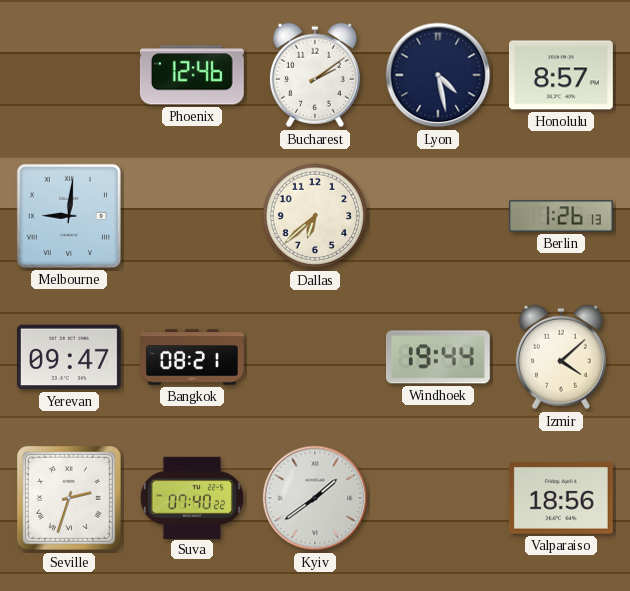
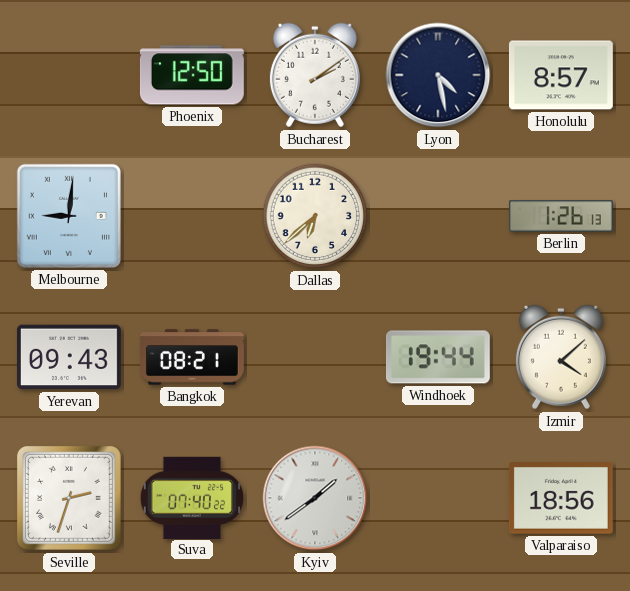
Phoenix: 12:46 -> 12:50
Yerevan: 09:47 -> 09:43
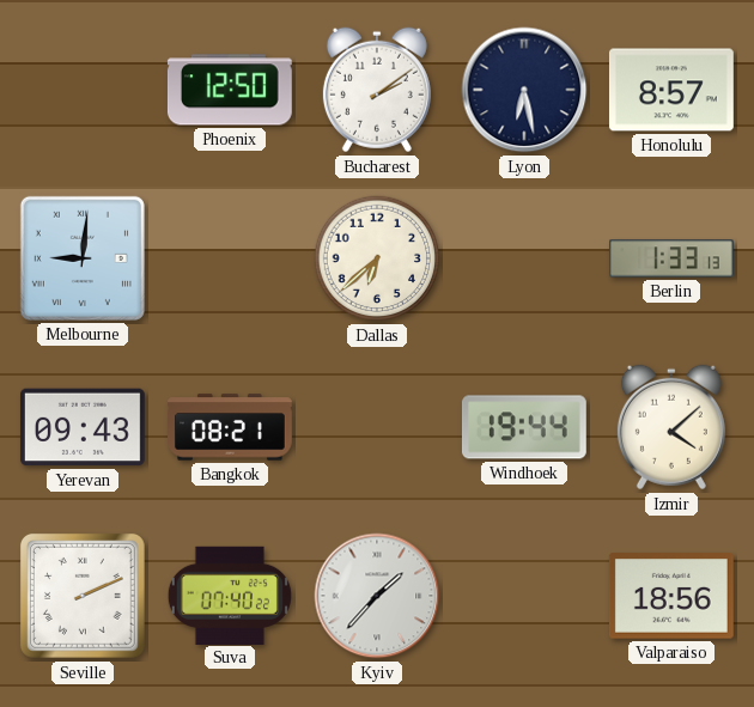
Lyon: 4:28 -> 6:28
Berlin: 1:26 -> 1:33
Seville: 2:33 -> 2:11
Kyiv: 1:39 -> 1:37
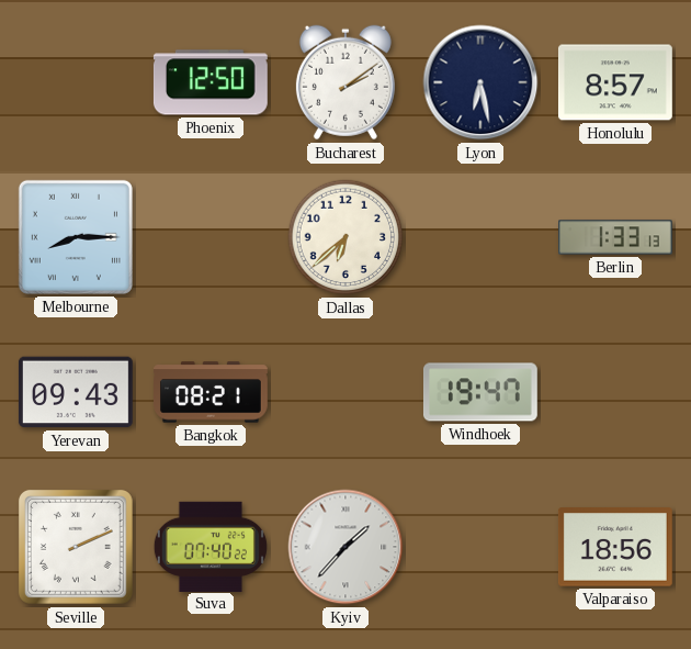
Melbourne: 9:01 -> 8:15
Windhoek: 19:44 -> 19:47
Izmir: 4:08 -> none
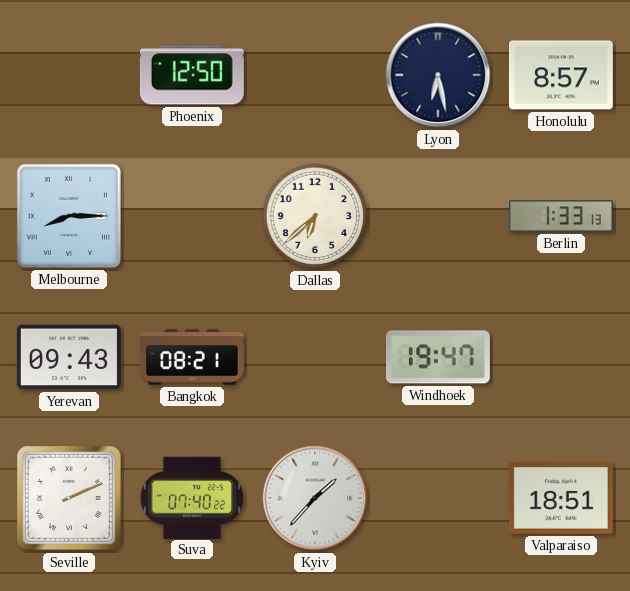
Bucharest: 2:09 -> none
Valparaiso: 18:56 -> 18:51
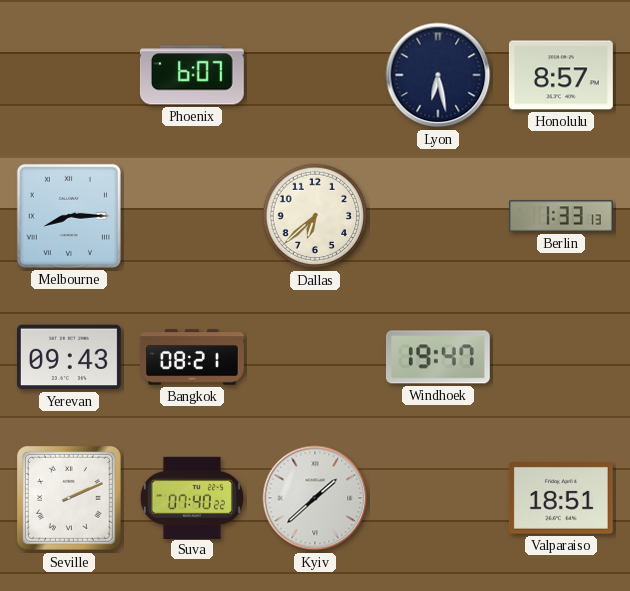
Phoenix: 12:50 -> 6:07
Kyiv: 1:37 -> 1:38
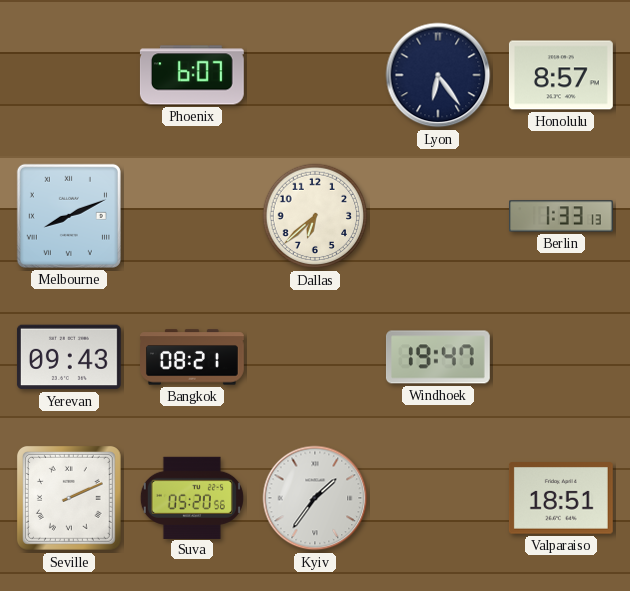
Lyon: 6:28 -> 6:24
Melbourne: 8:15 -> 8:11
Suva: 07:40 -> 05:20
Kyiv: 1:38 -> 1:36
